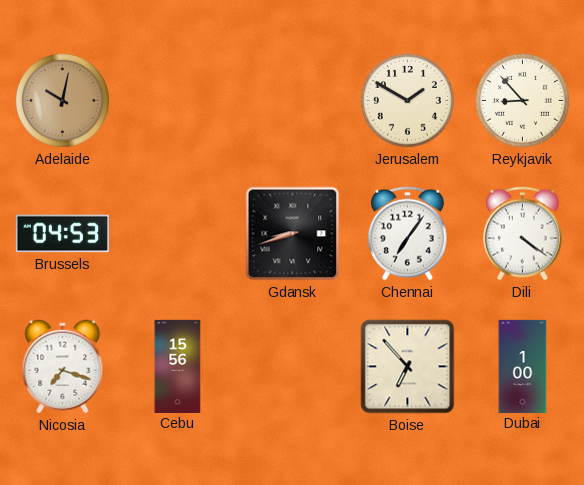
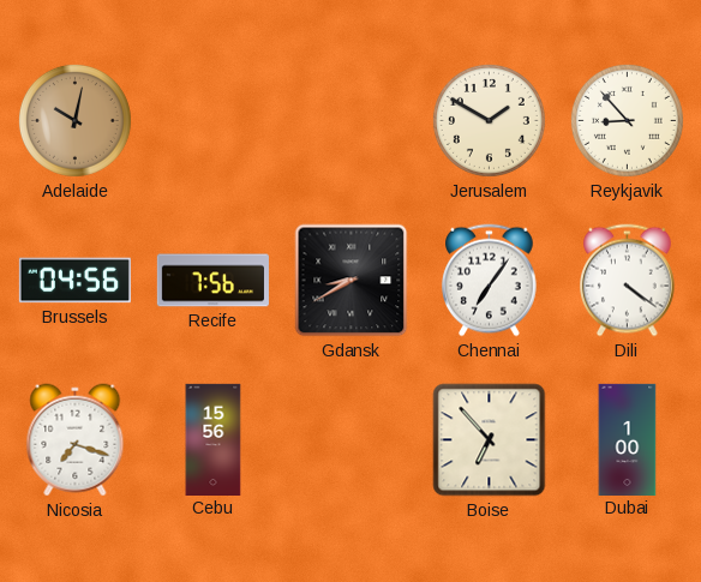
Brussels: 04:53 -> 04:56
Recife: none -> 7:56
Gdansk: 8:42 -> 8:40
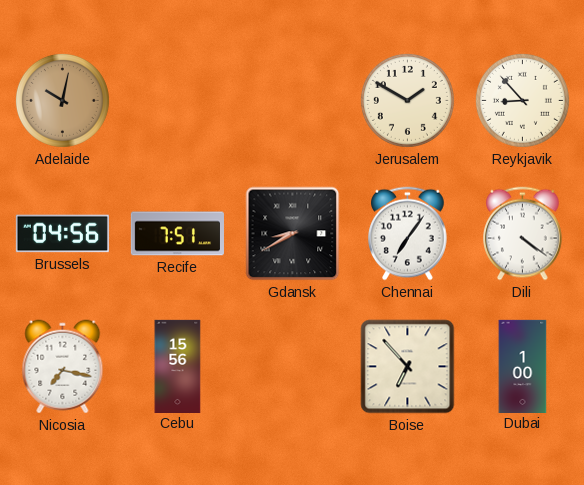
Recife: 7:56 -> 7:51
Nicosia: 7:18 -> 7:17
